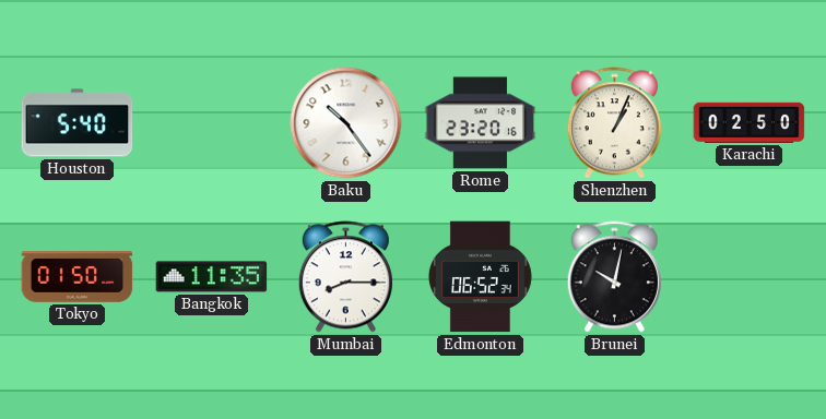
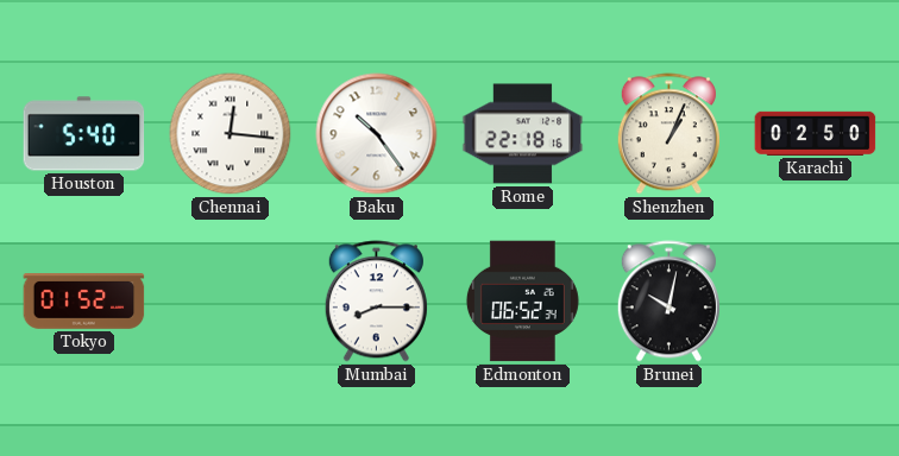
Chennai: none -> 12:16
Rome: 23:20 -> 22:18
Tokyo: 01:50 -> 01:52
Bangkok: 11:35 -> none
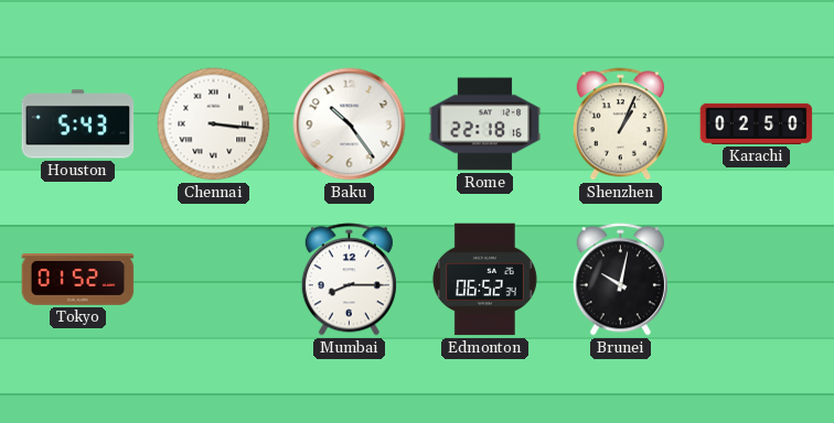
Houston: 5:40 -> 5:43
Chennai: 12:16 -> 3:16
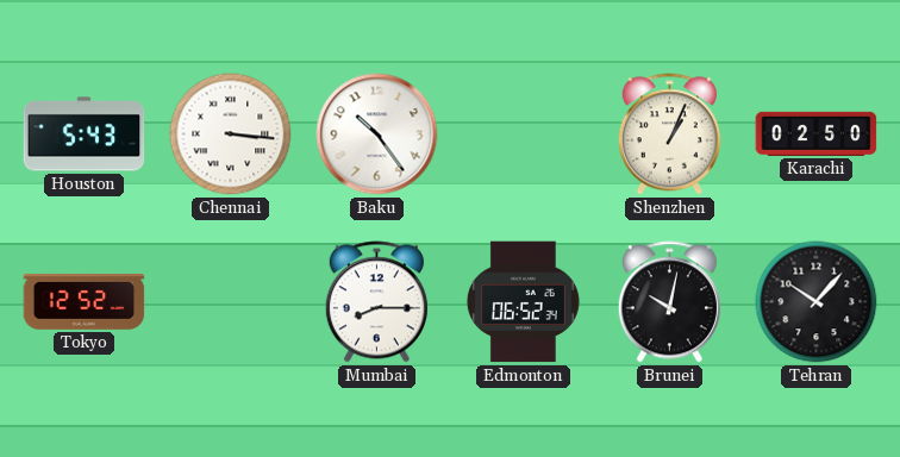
Rome: 22:18 -> none
Tokyo: 01:52 -> 12:52
Tehran: none -> 10:07
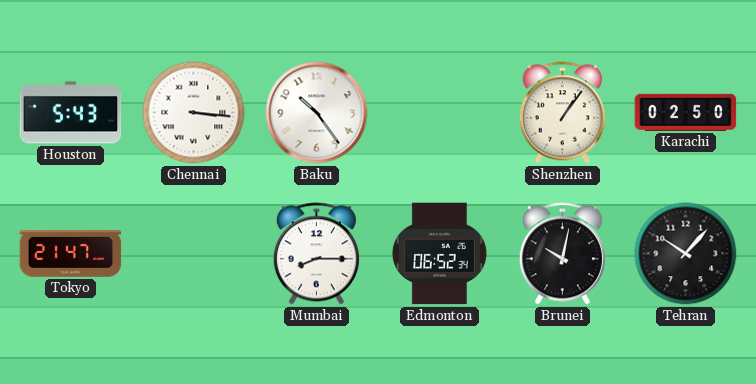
Shenzhen: 1:04 -> 1:06
Tokyo: 12:52 -> 21:47
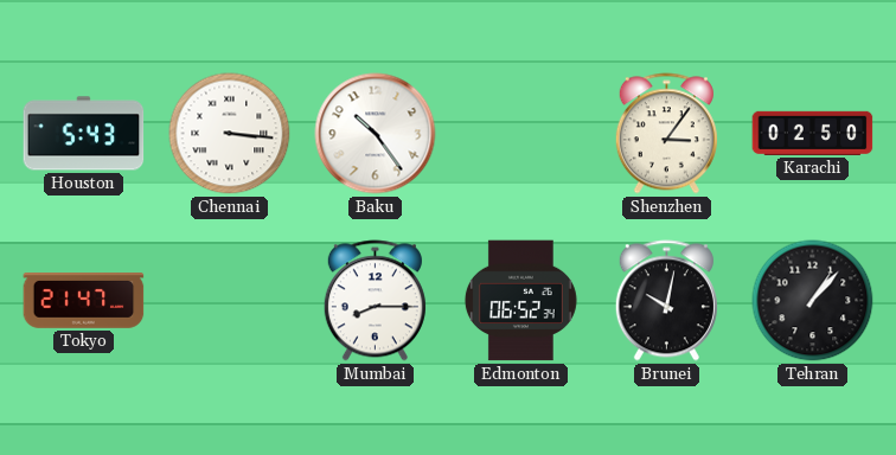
Shenzhen: 1:06 -> 3:06
Tehran: 10:07 -> 1:07
